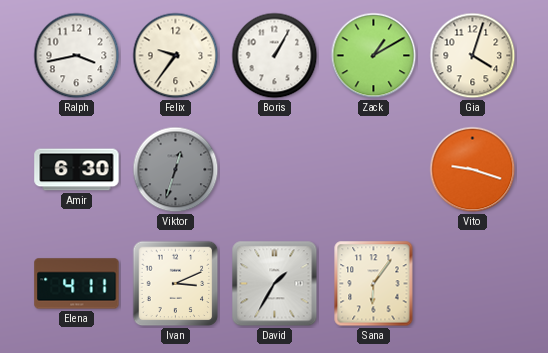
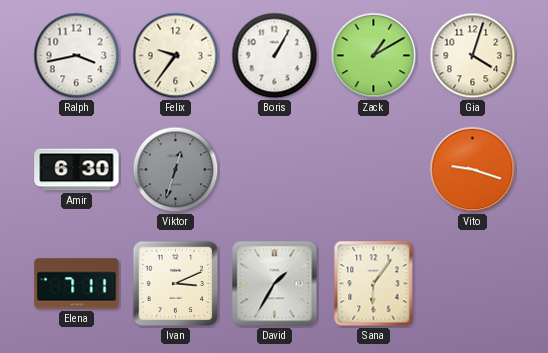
Elena: 4:11 -> 7:11
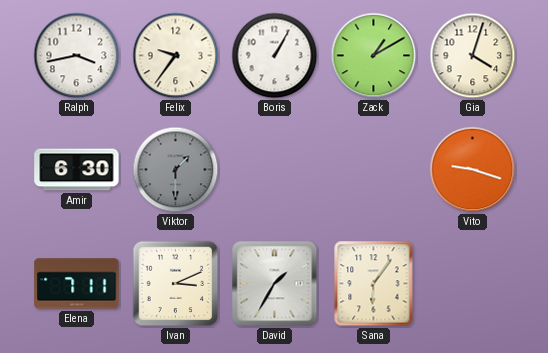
Viktor: 12:33 -> 1:30
